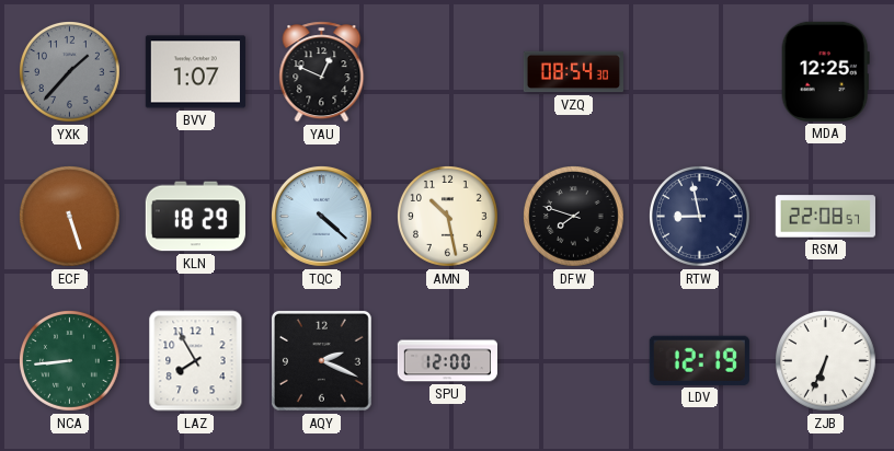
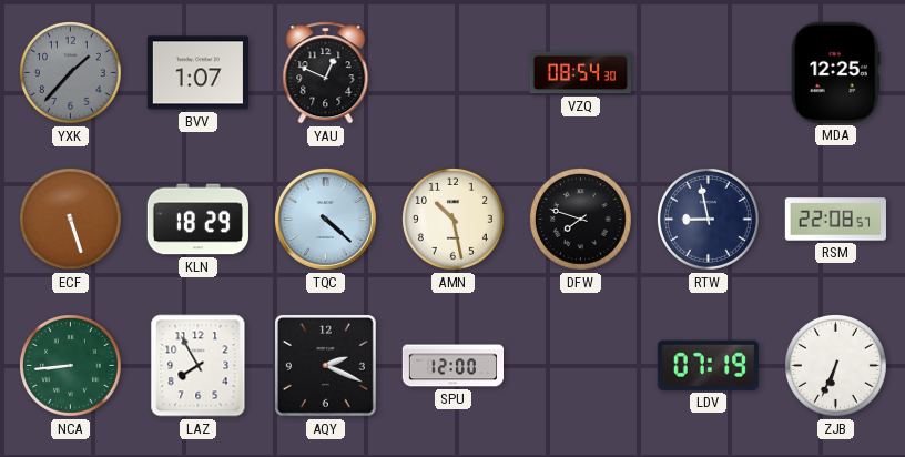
LDV: 12:19 -> 07:19
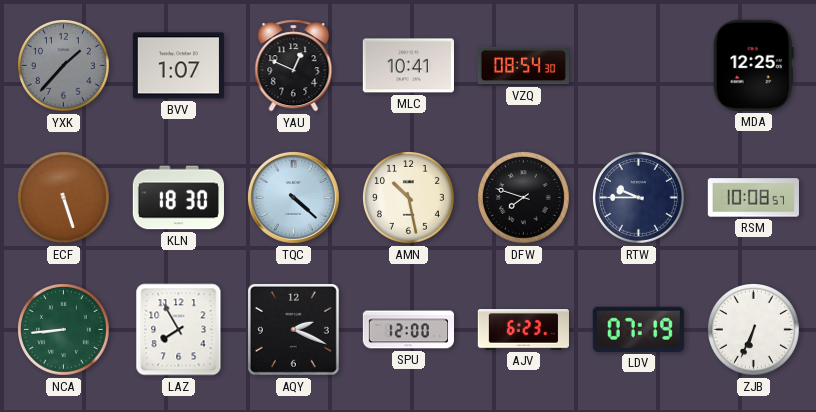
MLC: none -> 10:41
KLN: 18:29 -> 18:30
RTW: 8:58 -> 9:45
RSM: 22:08 -> 10:08
AJV: none -> 6:23
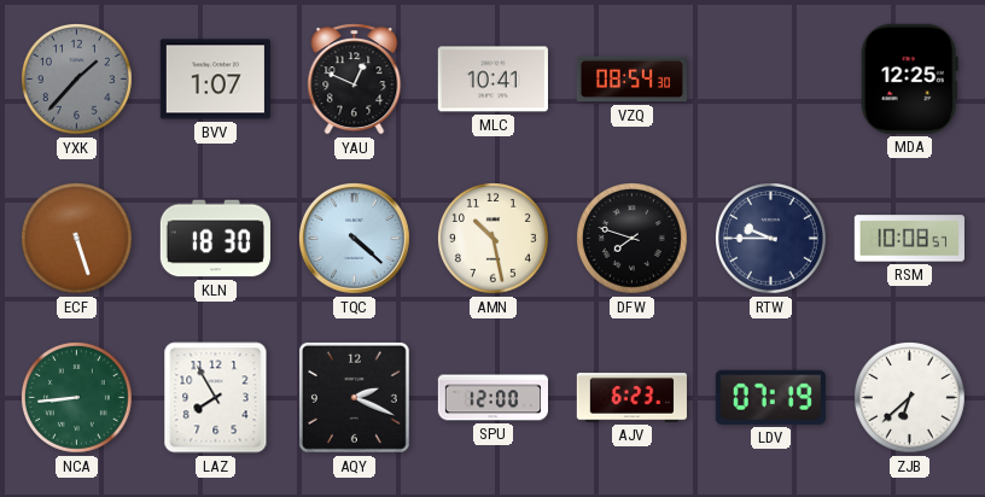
ZJB: 6:34 -> 6:38
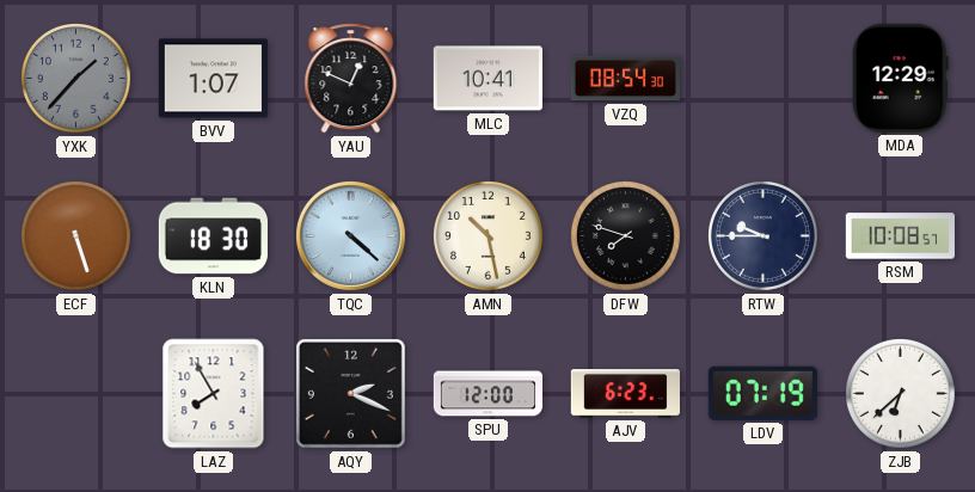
MDA: 12:25 -> 12:29
NCA: 8:44 -> none
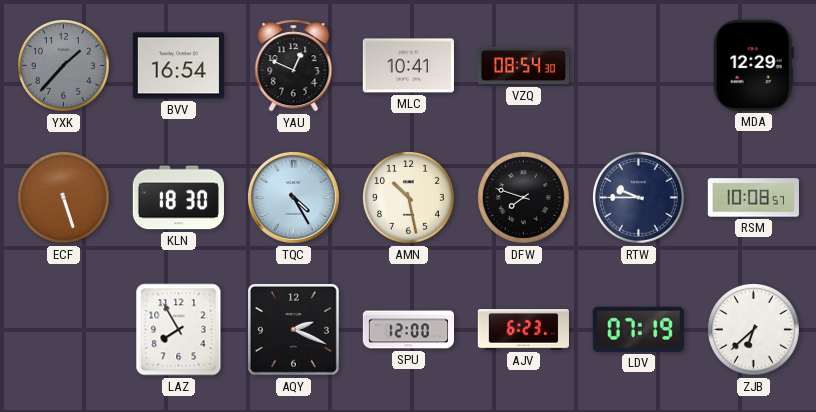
BVV: 1:07 -> 16:54
TQC: 4:22 -> 4:25
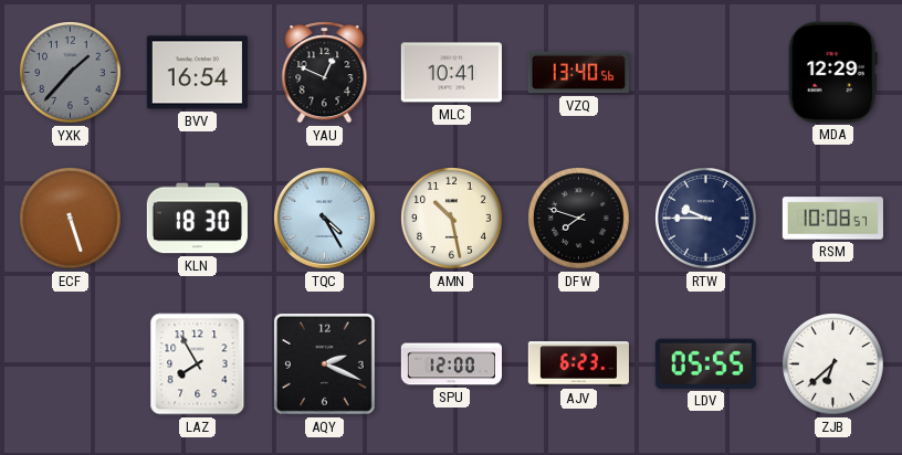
VZQ: 08:54 -> 13:40
LDV: 07:19 -> 05:55
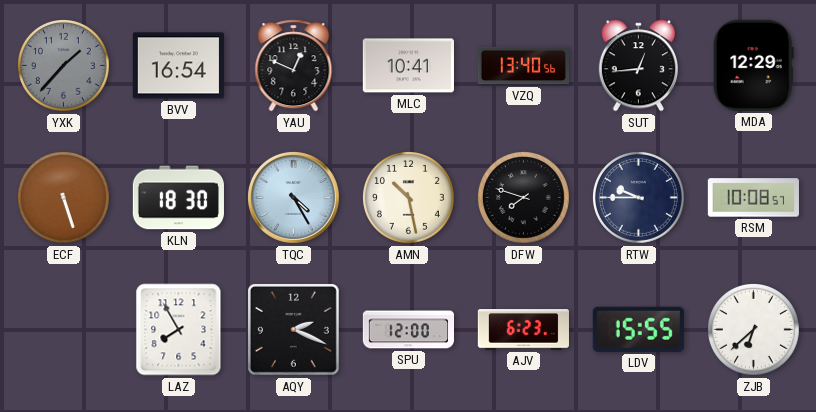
SUT: none -> 12:44
LDV: 05:55 -> 15:55
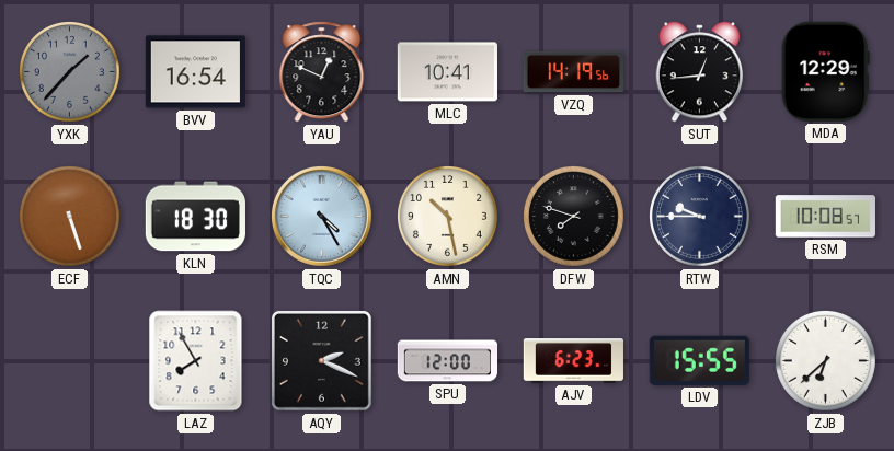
VZQ: 13:40 -> 14:19
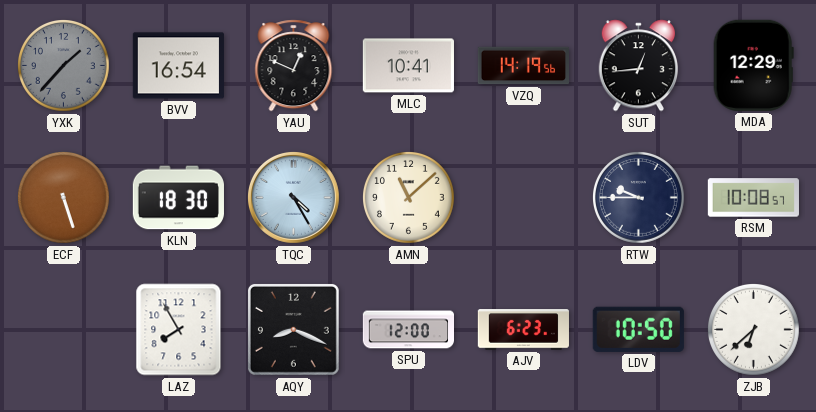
AMN: 10:28 -> 11:08
DFW: 7:48 -> none
AQY: 2:19 -> 8:19
LDV: 15:55 -> 10:50
